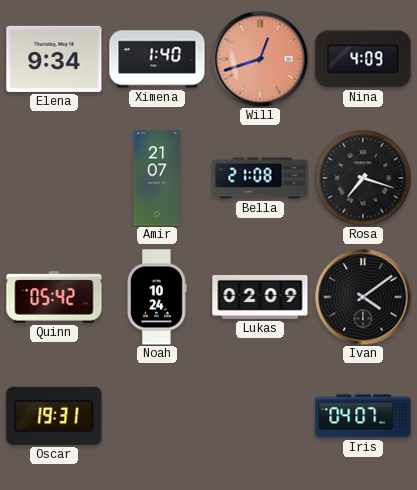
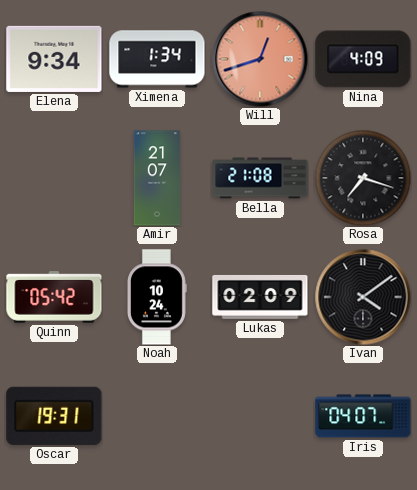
Ximena: 1:40 -> 1:34
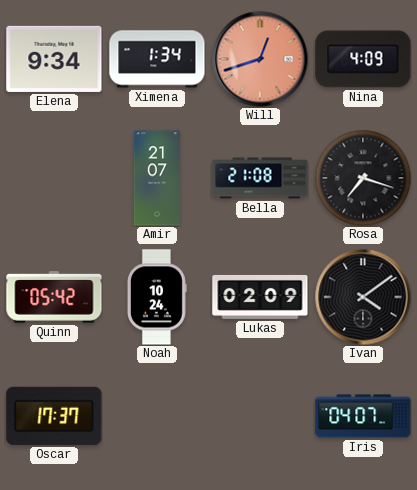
Oscar: 19:31 -> 17:37
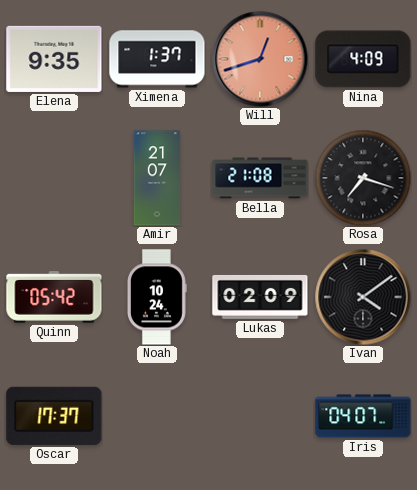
Elena: 9:34 -> 9:35
Ximena: 1:34 -> 1:37
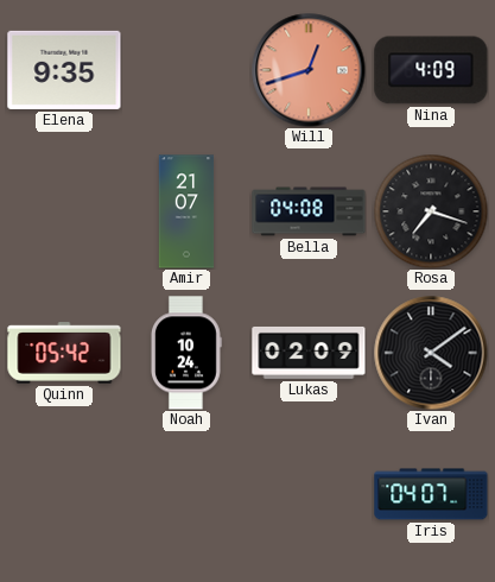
Ximena: 1:37 -> none
Bella: 21:08 -> 04:08
Oscar: 17:37 -> none
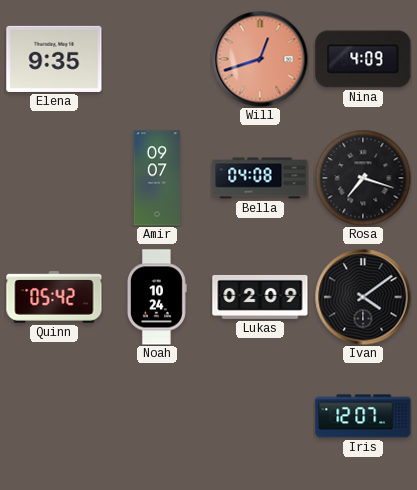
Amir: 21:07 -> 09:07
Iris: 04:07 -> 12:07
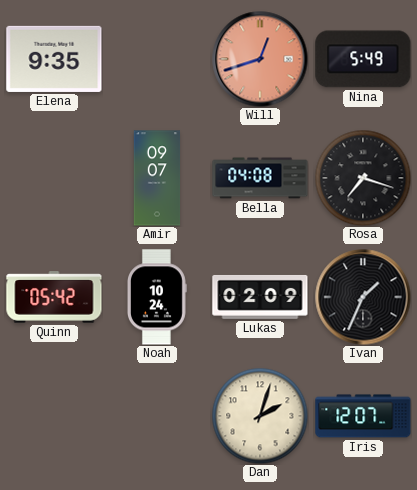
Nina: 4:09 -> 5:49
Ivan: 4:09 -> 1:34
Dan: none -> 2:03
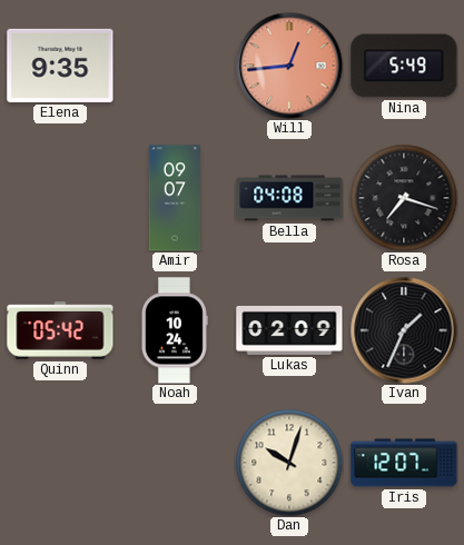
Will: 12:42 -> 12:44
Dan: 2:03 -> 10:03
